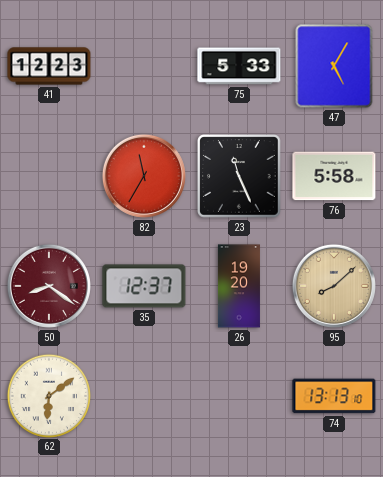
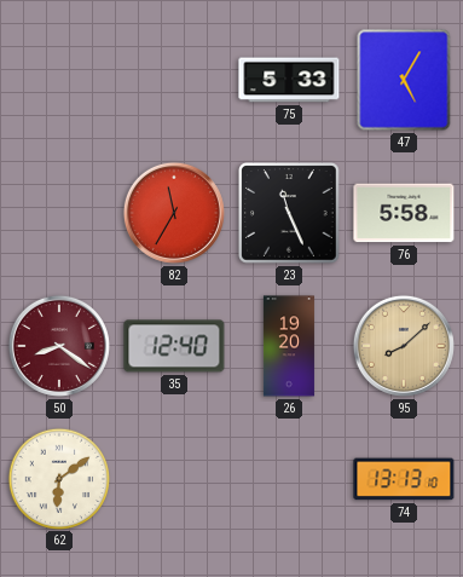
41: 12:23 -> none
35: 12:37 -> 12:40
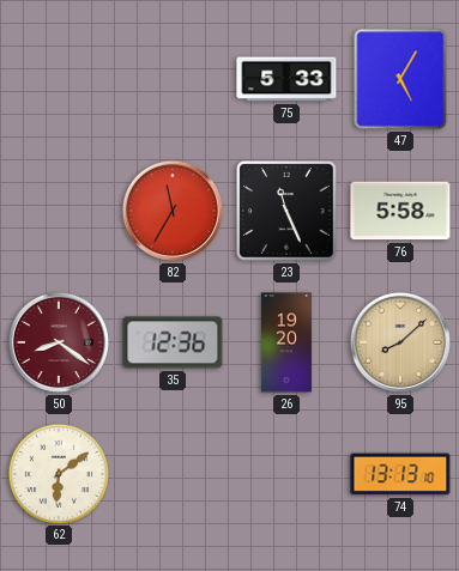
35: 12:40 -> 12:36
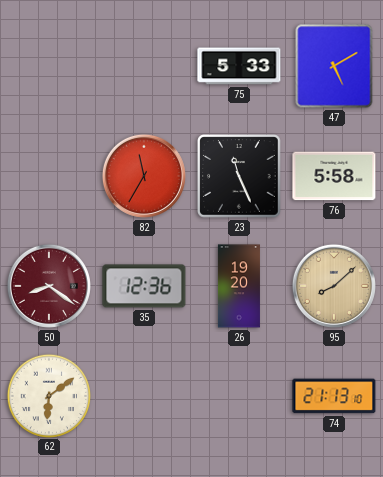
47: 5:05 -> 5:10
74: 13:13 -> 21:13
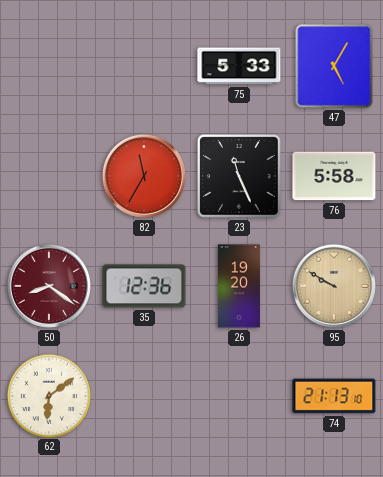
47: 5:10 -> 5:05
95: 8:08 -> 9:50
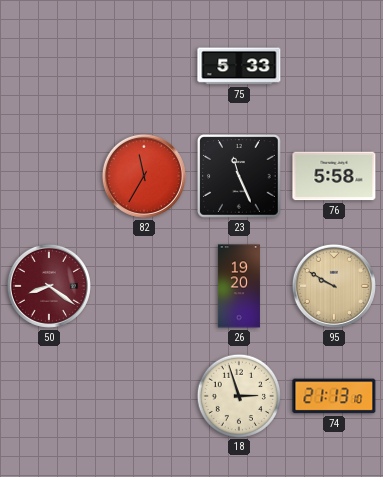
47: 5:05 -> none
35: 12:36 -> none
62: 6:09 -> none
18: none -> 2:57
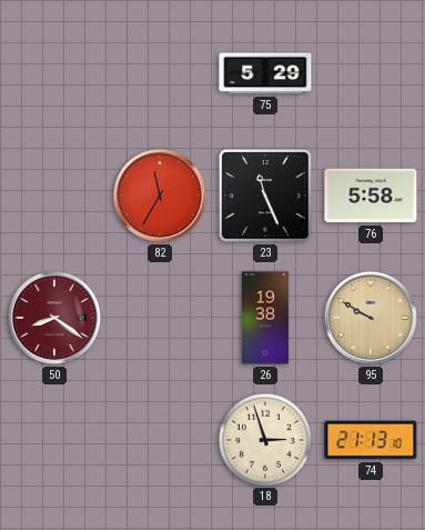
75: 5:33 -> 5:29
26: 19:20 -> 19:38
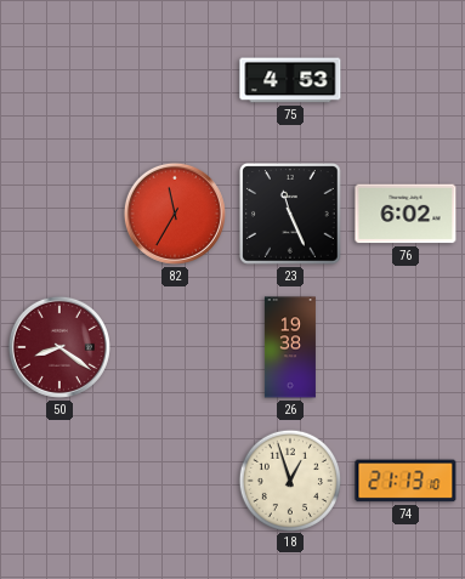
75: 5:29 -> 4:53
76: 5:58 -> 6:02
95: 9:50 -> none
18: 2:57 -> 12:57
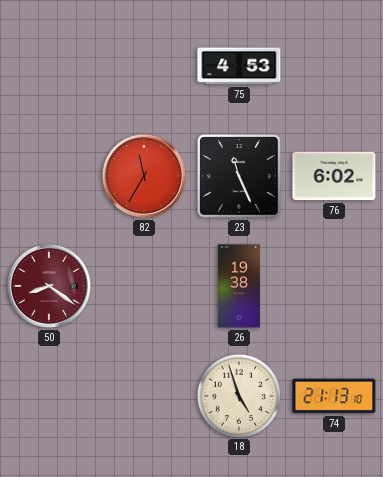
18: 12:57 -> 4:57
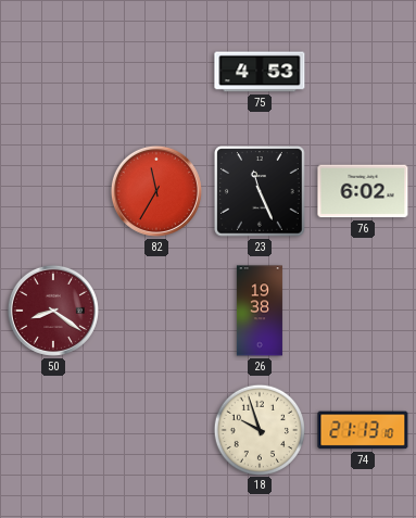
18: 4:57 -> 9:57
